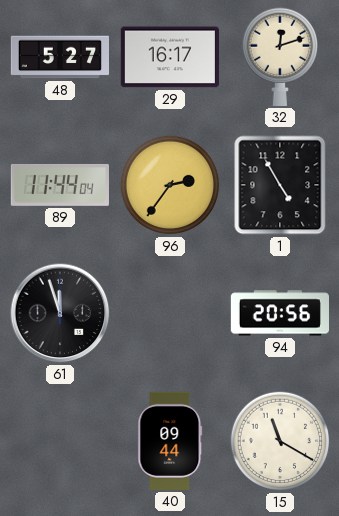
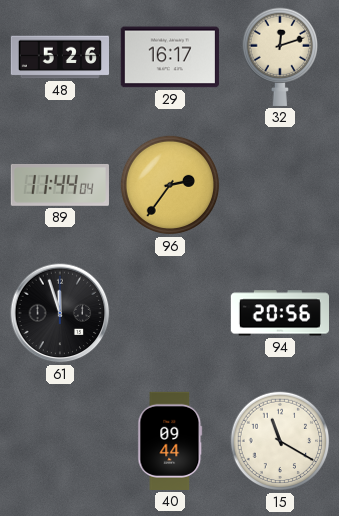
48: 5:27 -> 5:26
1: 4:55 -> none
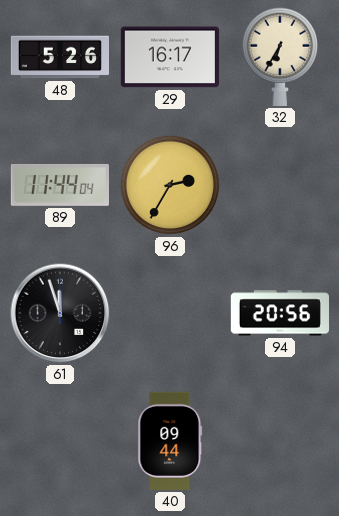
32: 12:12 -> 6:35
96: 2:36 -> 2:35
15: 11:20 -> none
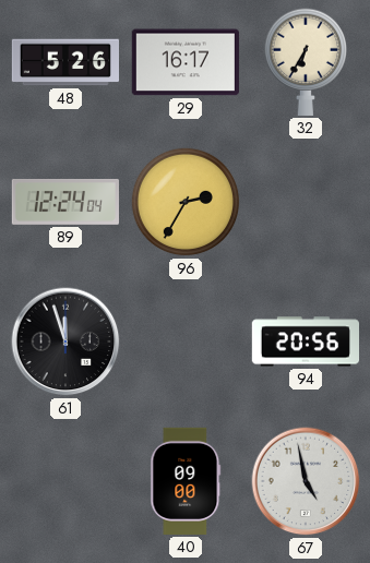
89: 11:44 -> 12:24
40: 09:44 -> 09:00
67: none -> 4:58
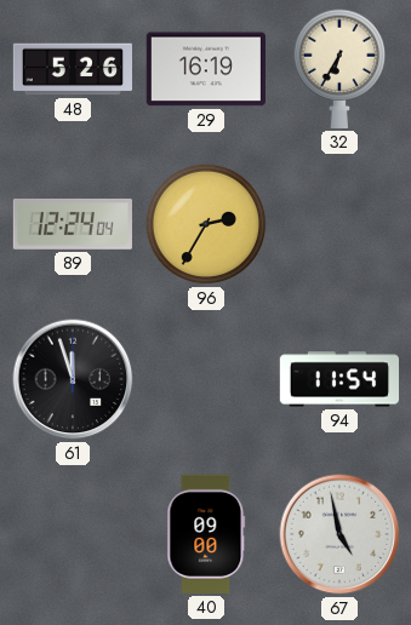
29: 16:17 -> 16:19
94: 20:56 -> 11:54
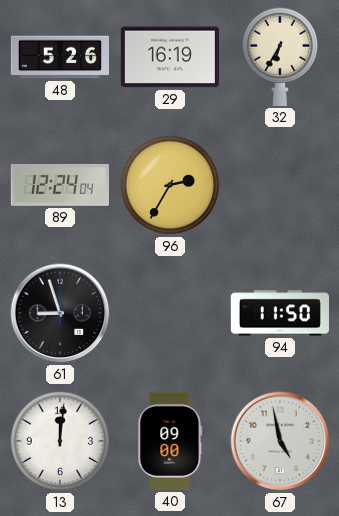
61: 11:57 -> 8:57
94: 11:54 -> 11:50
13: none -> 12:01
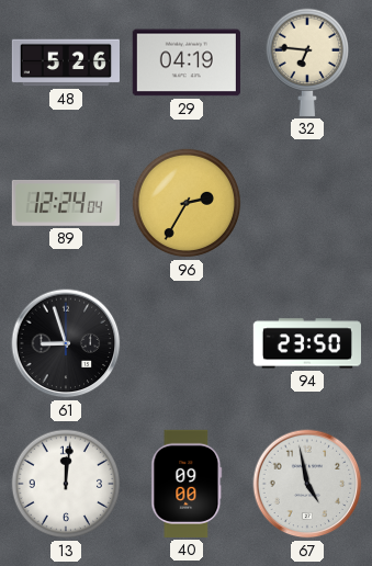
29: 16:19 -> 04:19
32: 6:35 -> 6:46
94: 11:50 -> 23:50
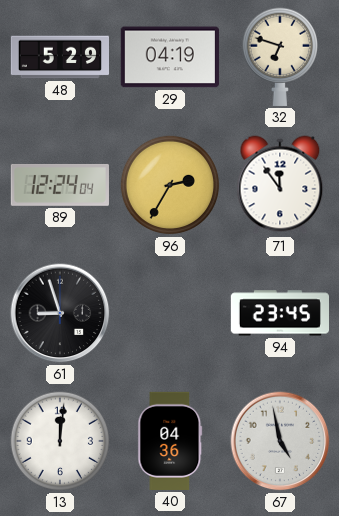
48: 5:26 -> 5:29
32: 6:46 -> 6:48
71: none -> 11:54
94: 23:50 -> 23:45
40: 09:00 -> 04:36
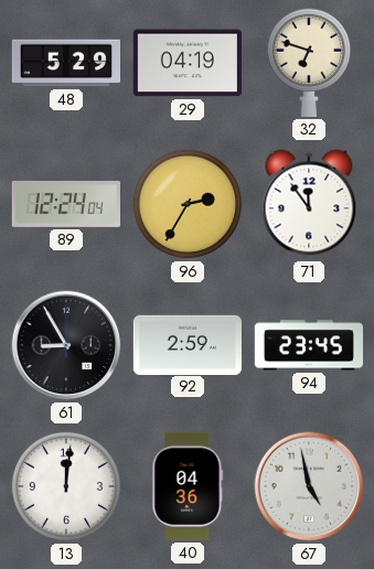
61: 8:57 -> 8:55
92: none -> 2:59
